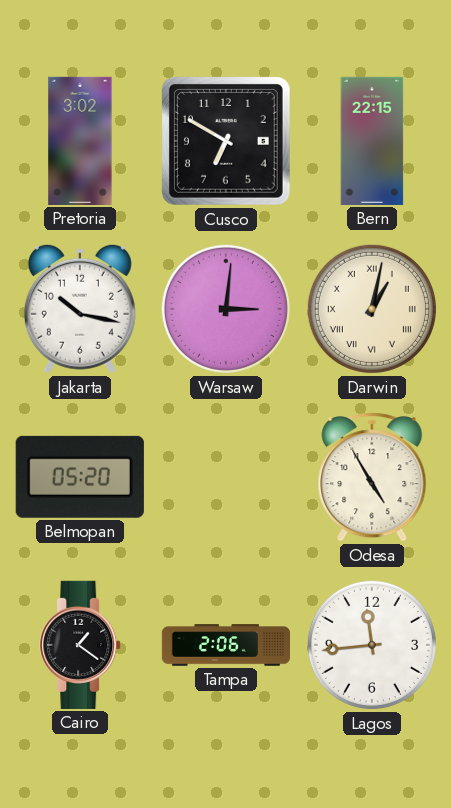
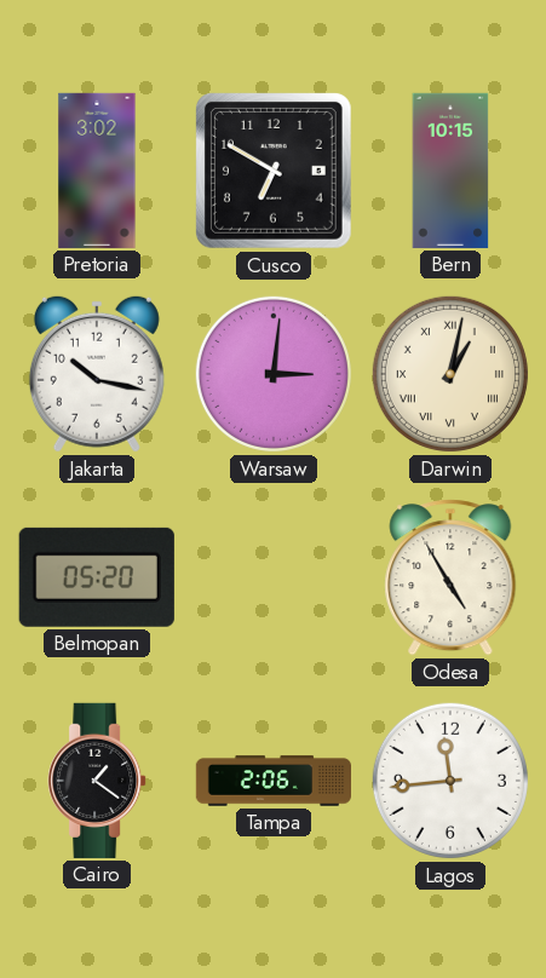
Bern: 22:15 -> 10:15
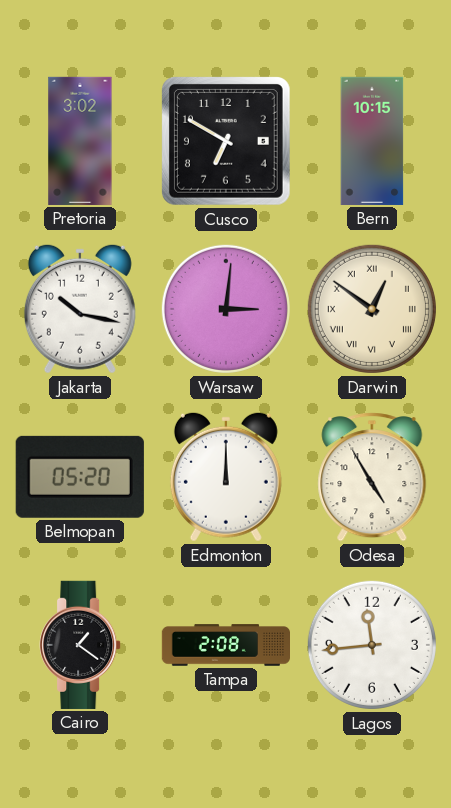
Darwin: 1:02 -> 12:51
Edmonton: none -> 12:00
Tampa: 2:06 -> 2:08
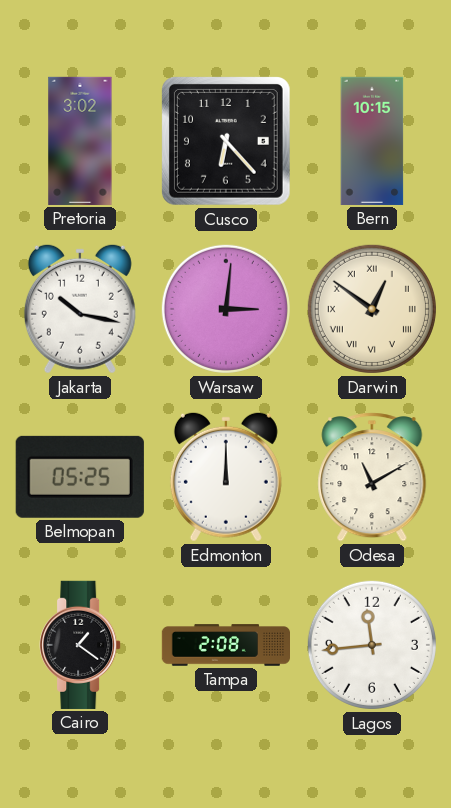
Cusco: 6:50 -> 6:23
Belmopan: 05:20 -> 05:25
Odesa: 4:55 -> 11:10
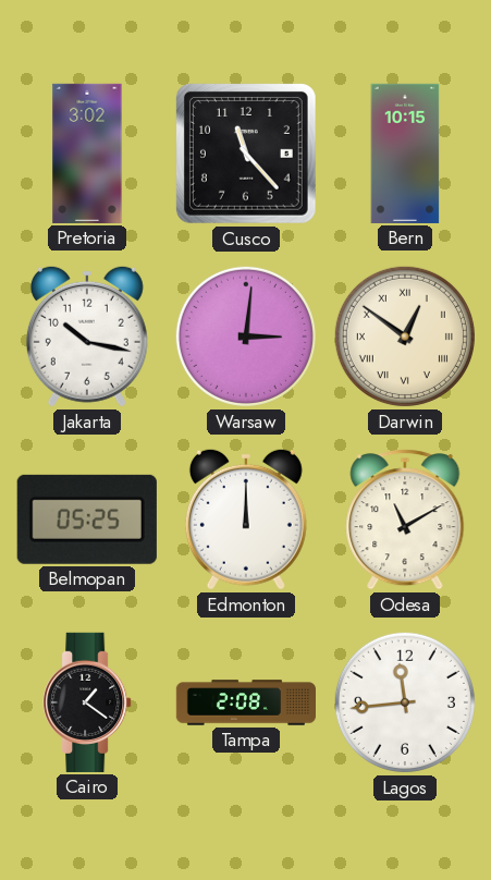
Cusco: 6:23 -> 11:23
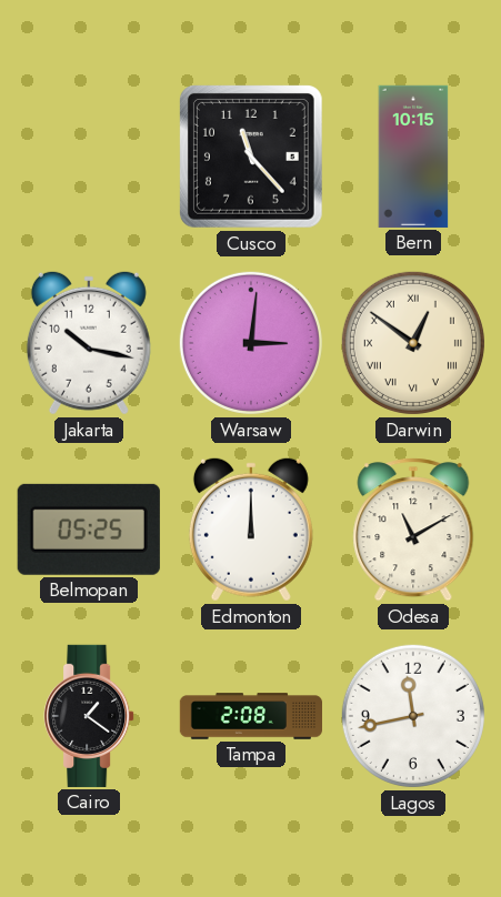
Pretoria: 3:02 -> none
Lagos: 11:44 -> 11:43
